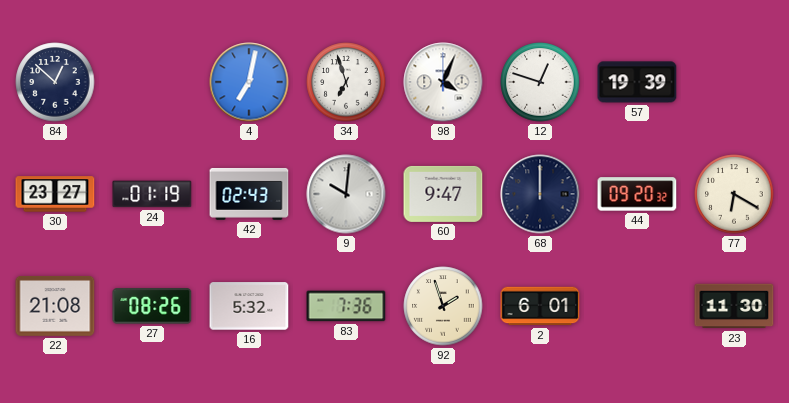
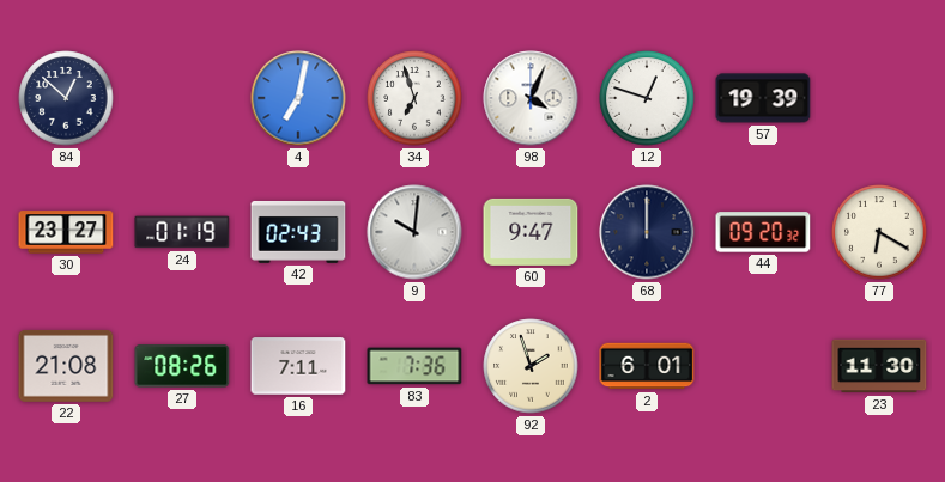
16: 5:32 -> 7:11
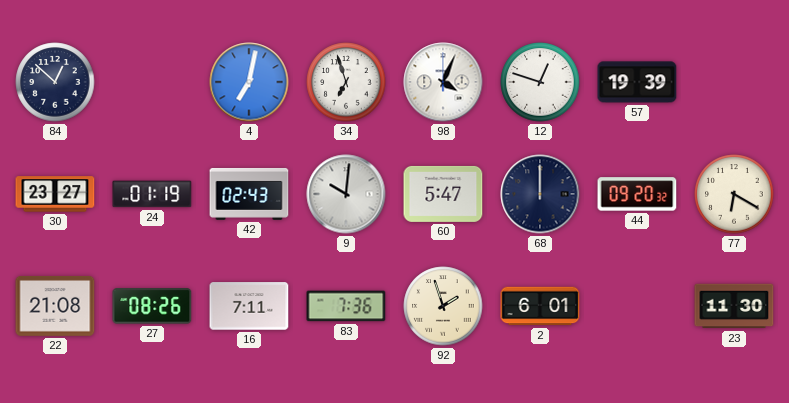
60: 9:47 -> 5:47
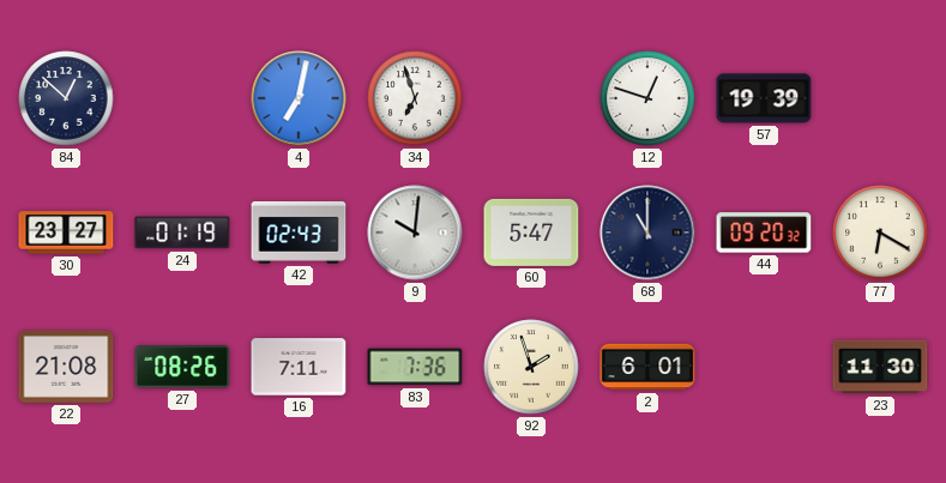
98: 4:04 -> none
68: 12:00 -> 11:00
